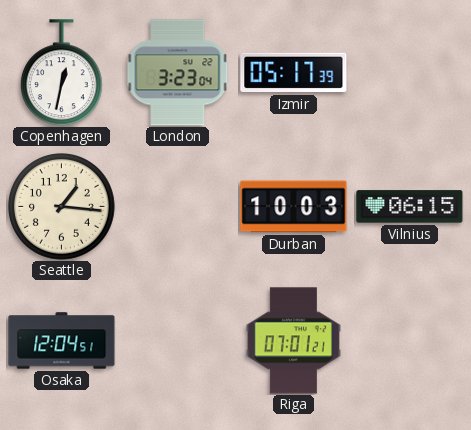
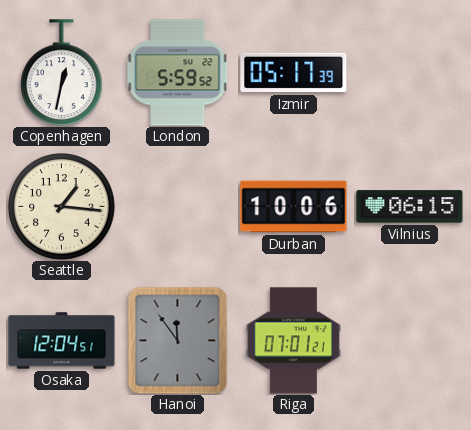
London: 3:23 -> 5:59
Durban: 10:03 -> 10:06
Hanoi: none -> 11:54
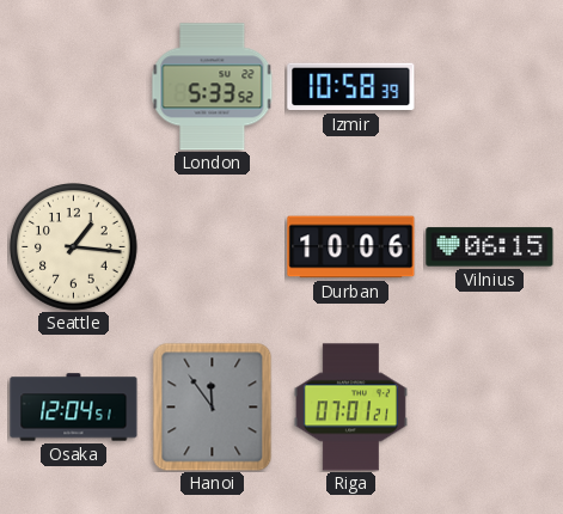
Copenhagen: 12:32 -> none
London: 5:59 -> 5:33
Izmir: 05:17 -> 10:58
